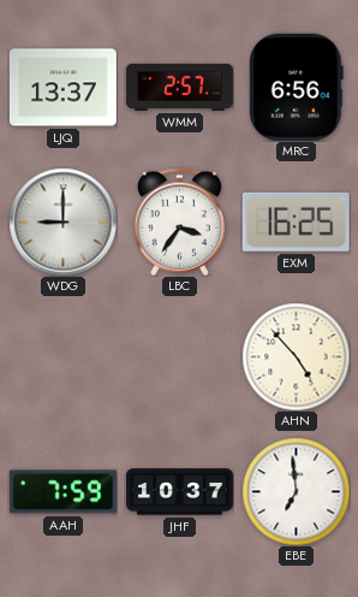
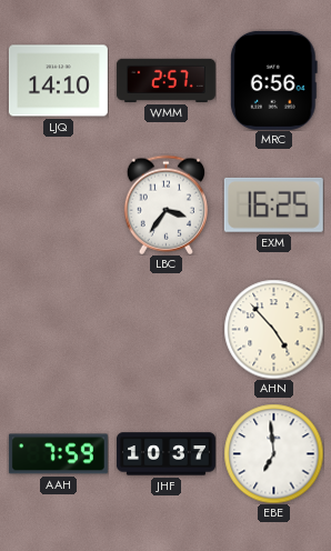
LJQ: 13:37 -> 14:10
WDG: 9:00 -> none
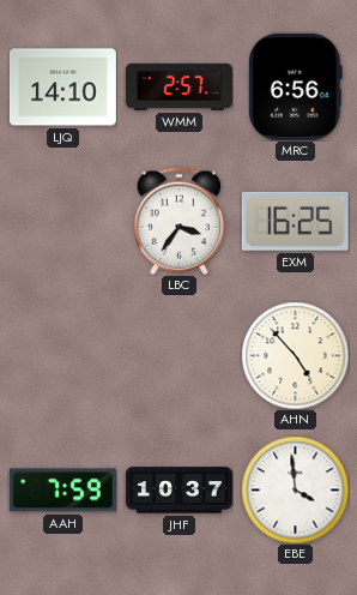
EBE: 6:59 -> 3:59
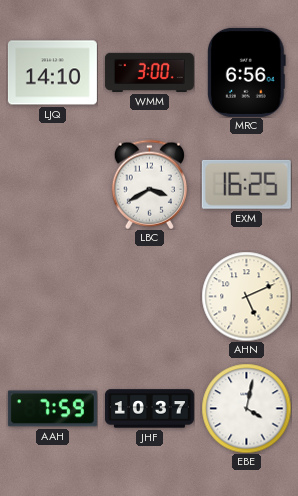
WMM: 2:57 -> 3:00
LBC: 3:36 -> 3:40
AHN: 4:53 -> 5:11
EBE: 3:59 -> 4:02
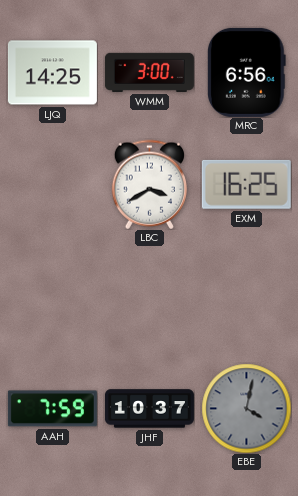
LJQ: 14:10 -> 14:25
AHN: 5:11 -> none
EBE dial: white -> grey
